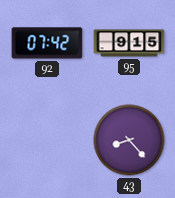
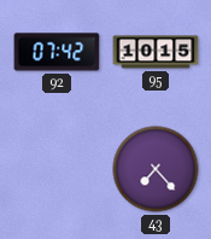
95: 9:15 -> 10:15
43: 8:23 -> 7:23
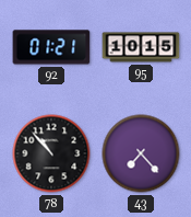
92: 07:42 -> 01:21
78: none -> 10:53
